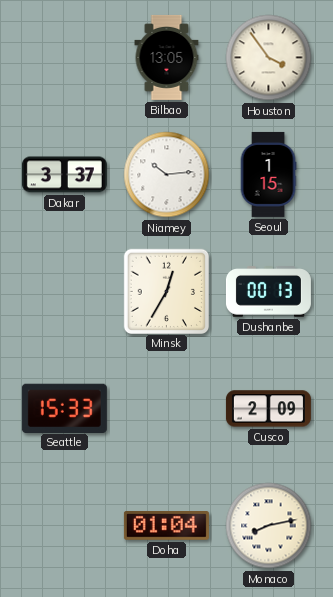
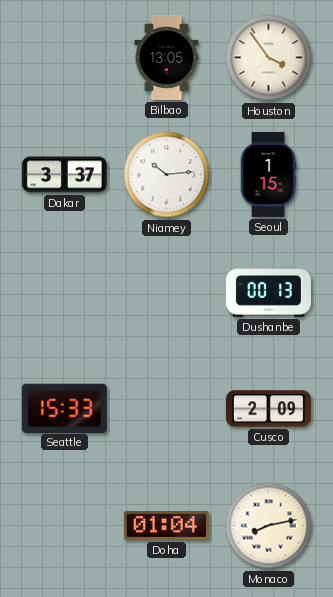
Minsk: 12:35 -> none
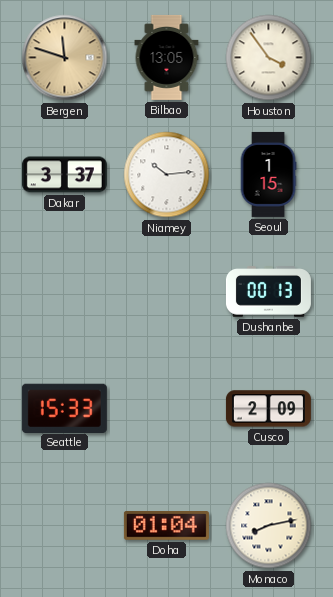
Bergen: none -> 11:48
